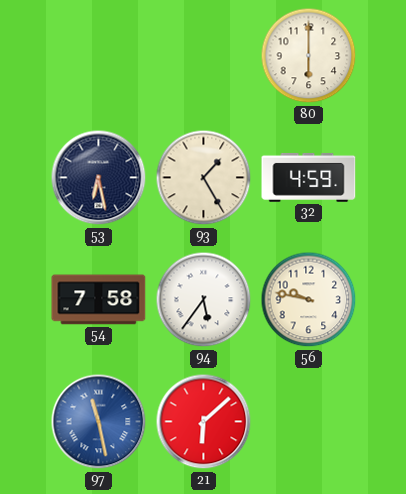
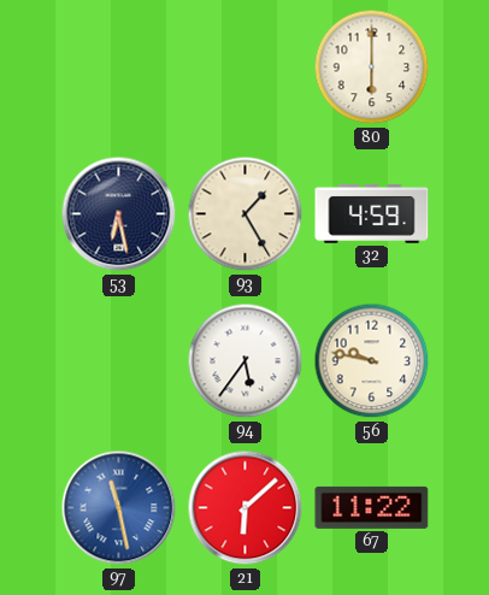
54: 7:58 -> none
67: none -> 11:22
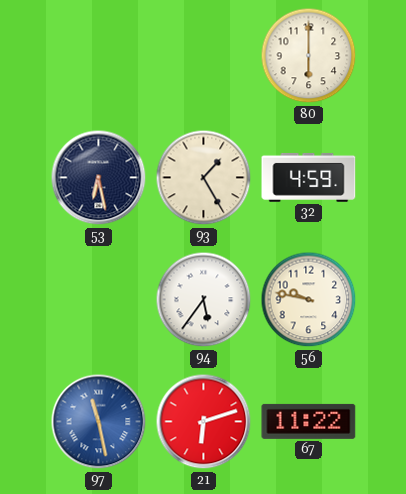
21: 6:08 -> 6:12
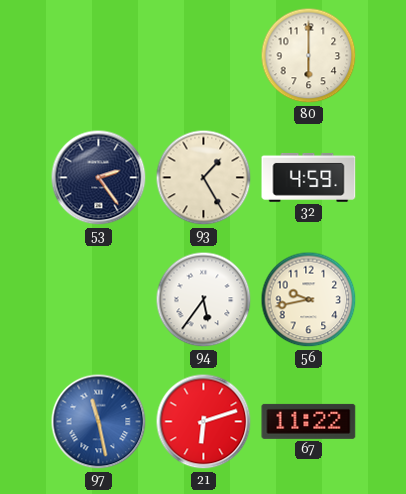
53: 6:28 -> 2:24
56: 9:47 -> 9:43
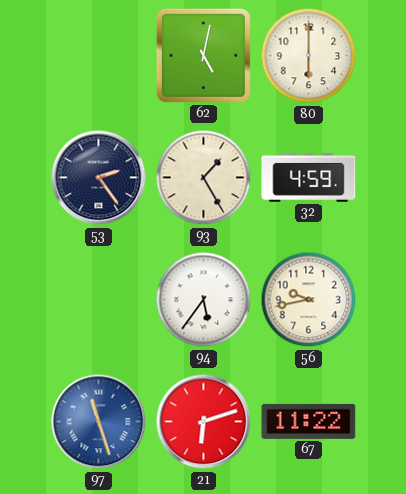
62: none -> 5:02
97: 11:28 -> 11:27
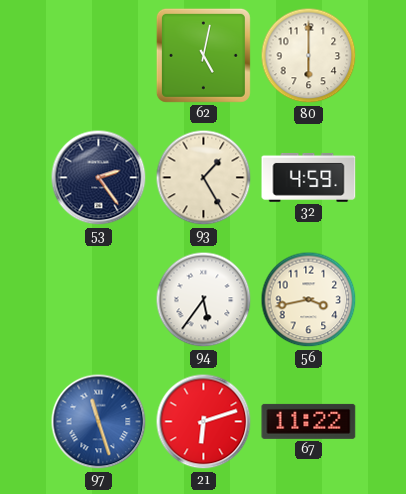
56: 9:43 -> 3:43
